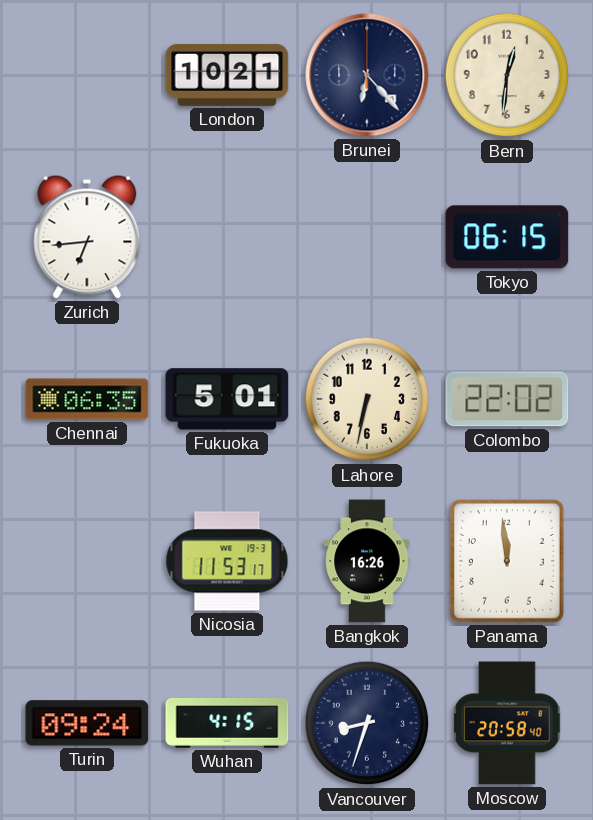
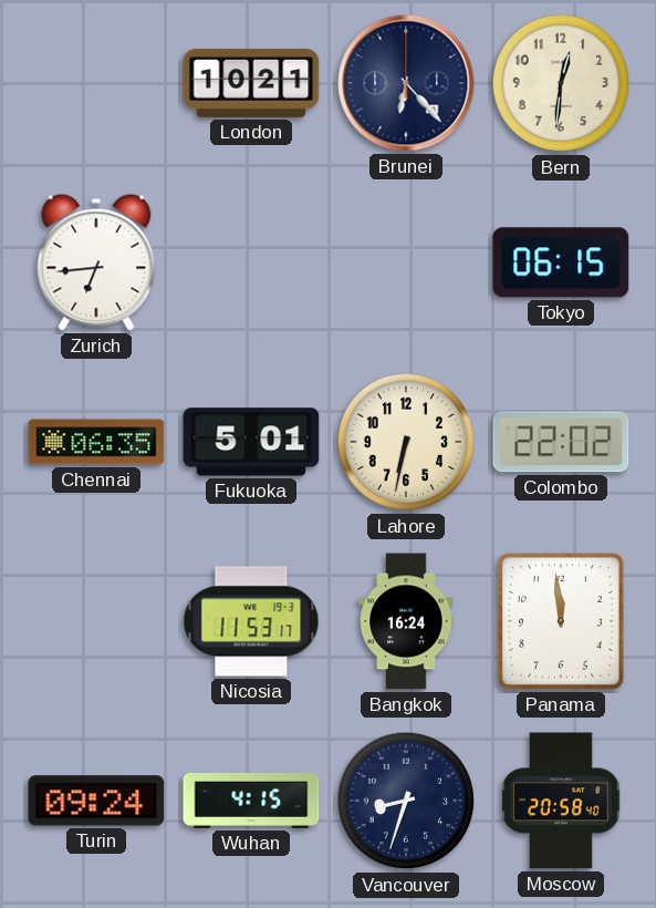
Bangkok: 16:26 -> 16:24
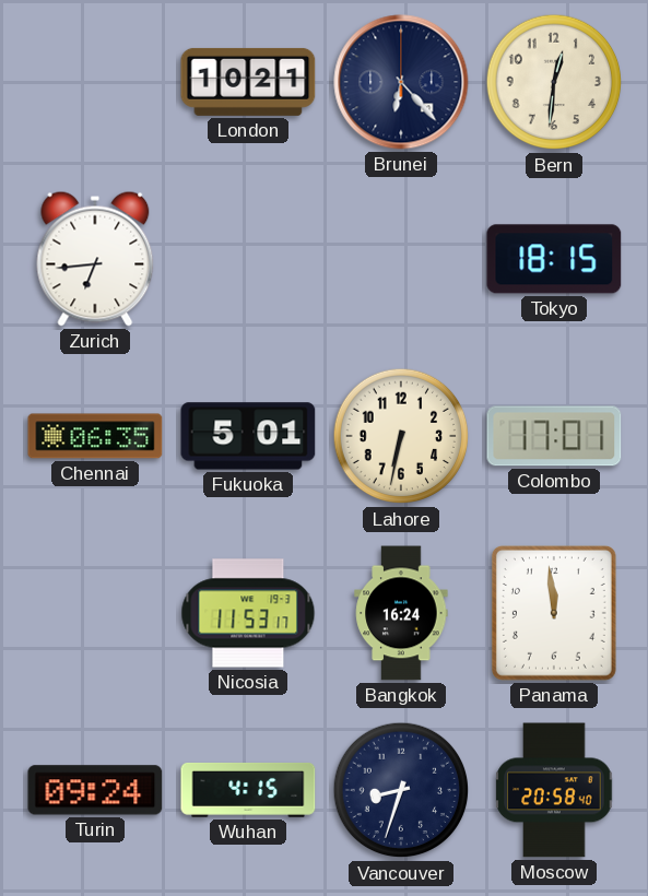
Tokyo: 06:15 -> 18:15
Colombo: 22:02 -> 17:01
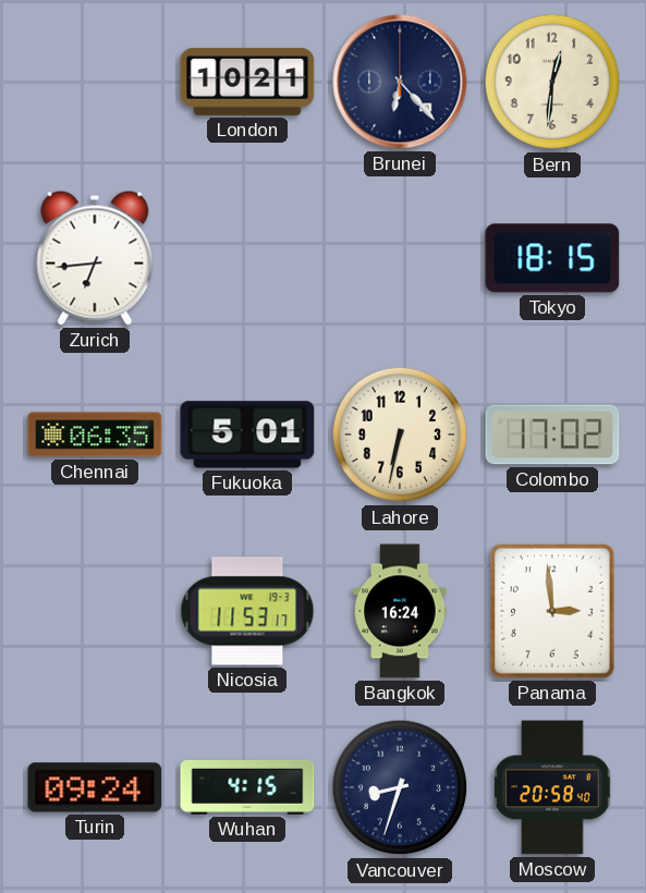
Colombo: 17:01 -> 17:02
Panama: 11:59 -> 2:59
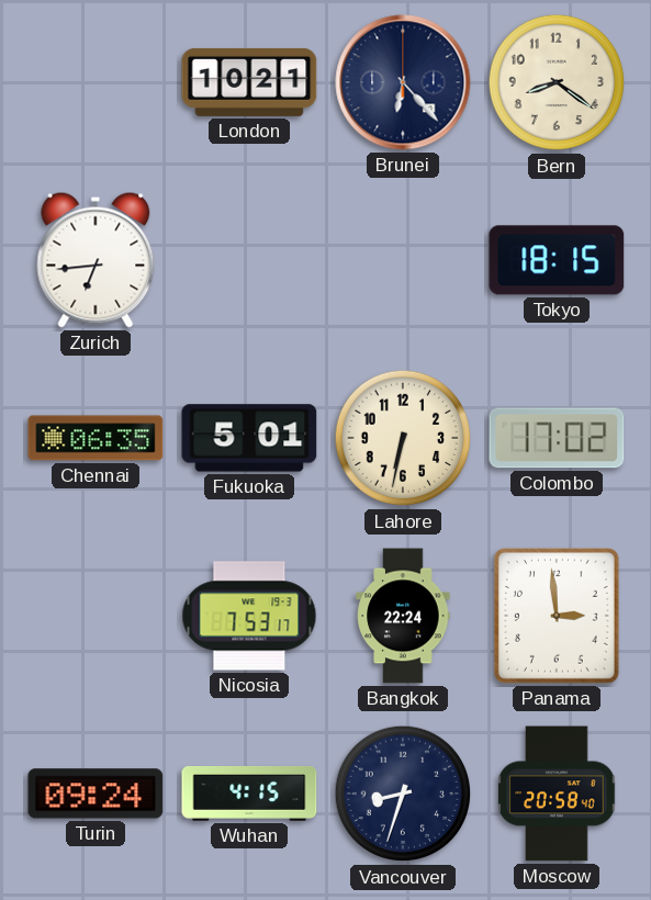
Bern: 12:31 -> 8:21
Nicosia: 11:53 -> 7:53
Bangkok: 16:24 -> 22:24
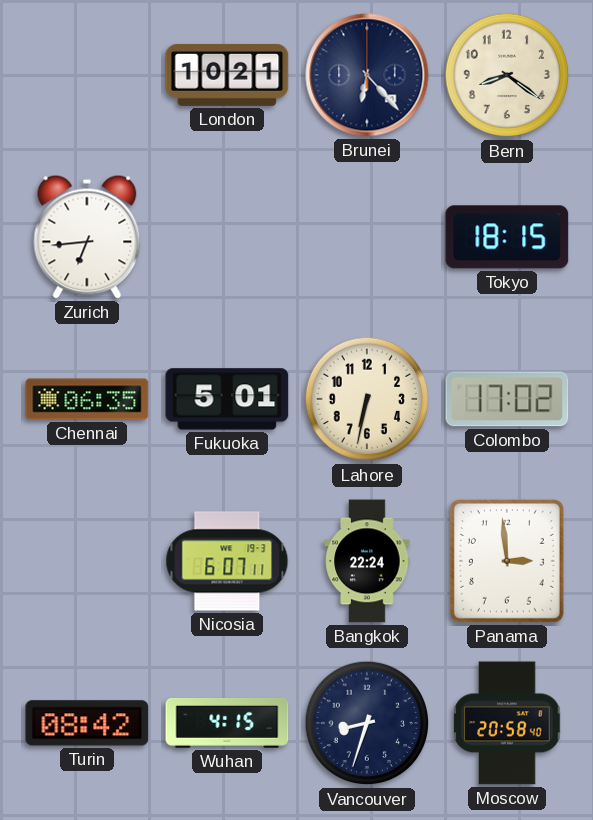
Nicosia: 7:53 -> 6:07
Turin: 09:24 -> 08:42
